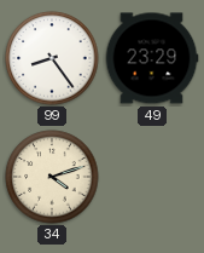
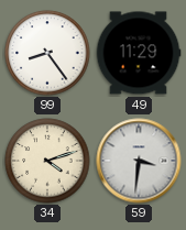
49: 23:29 -> 11:29
59: none -> 3:31
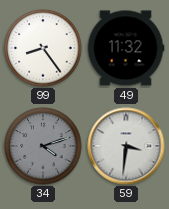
49: 11:29 -> 11:32
34 dial: cream -> grey
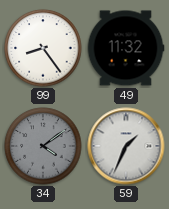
34: 4:12 -> 4:09
59: 3:31 -> 1:34
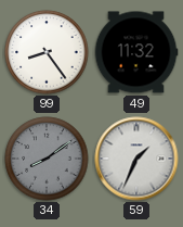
34: 4:09 -> 8:09
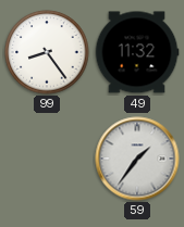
34: 8:09 -> none
59: 1:34 -> 1:36
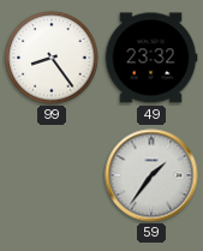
49: 11:32 -> 23:32
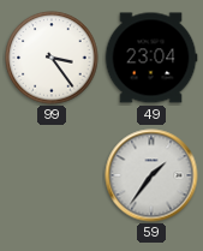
99: 8:24 -> 3:24
49: 23:32 -> 23:04
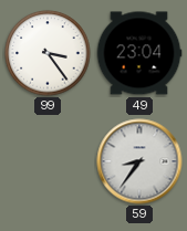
59: 1:36 -> 8:36
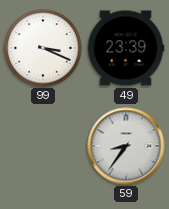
99: 3:24 -> 3:19
49: 23:04 -> 23:39
